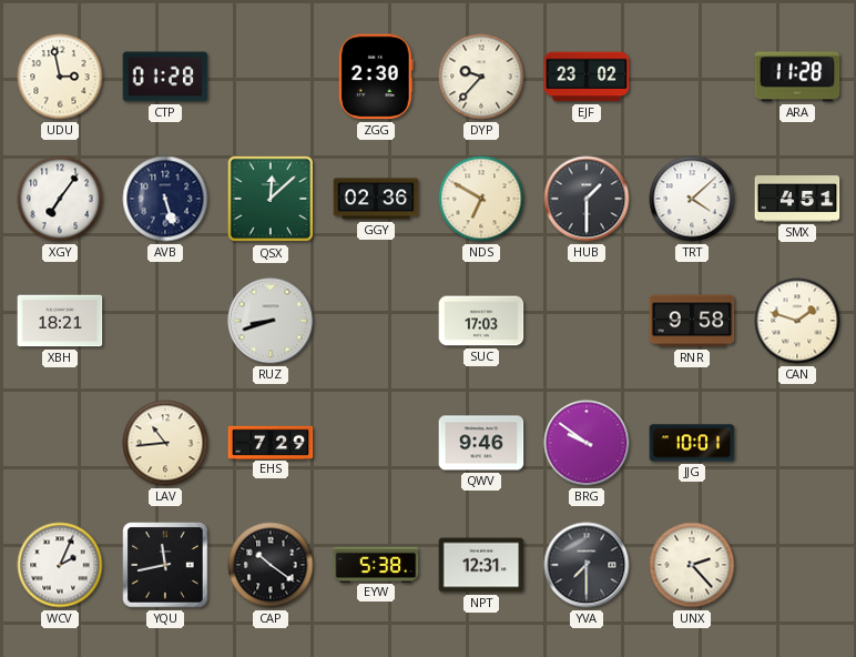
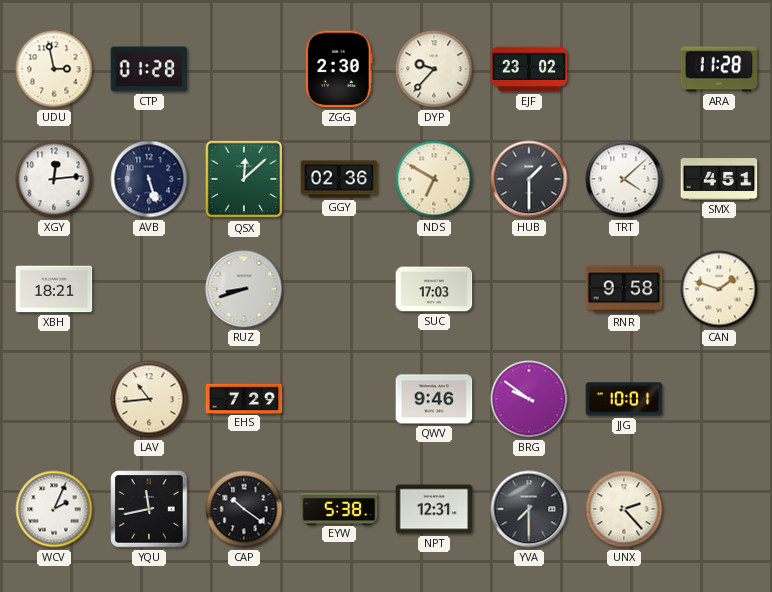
XGY: 7:06 -> 12:14
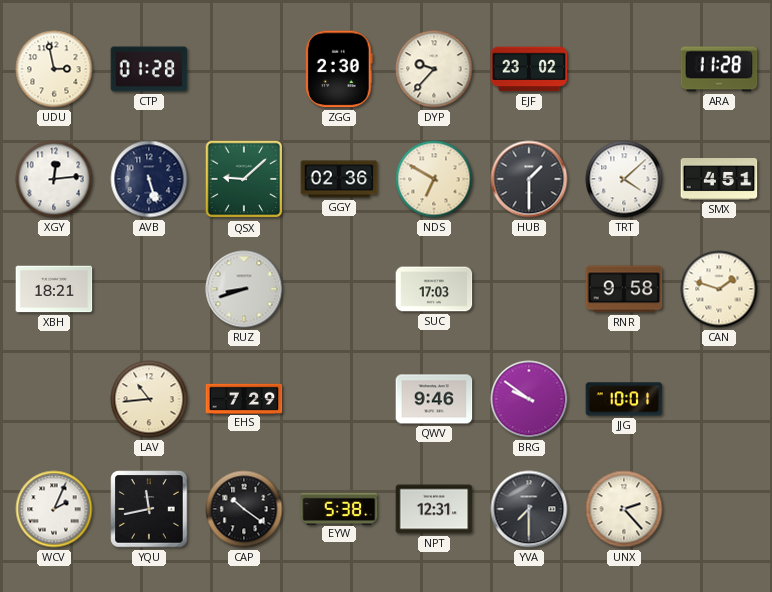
QSX: 12:08 -> 9:08
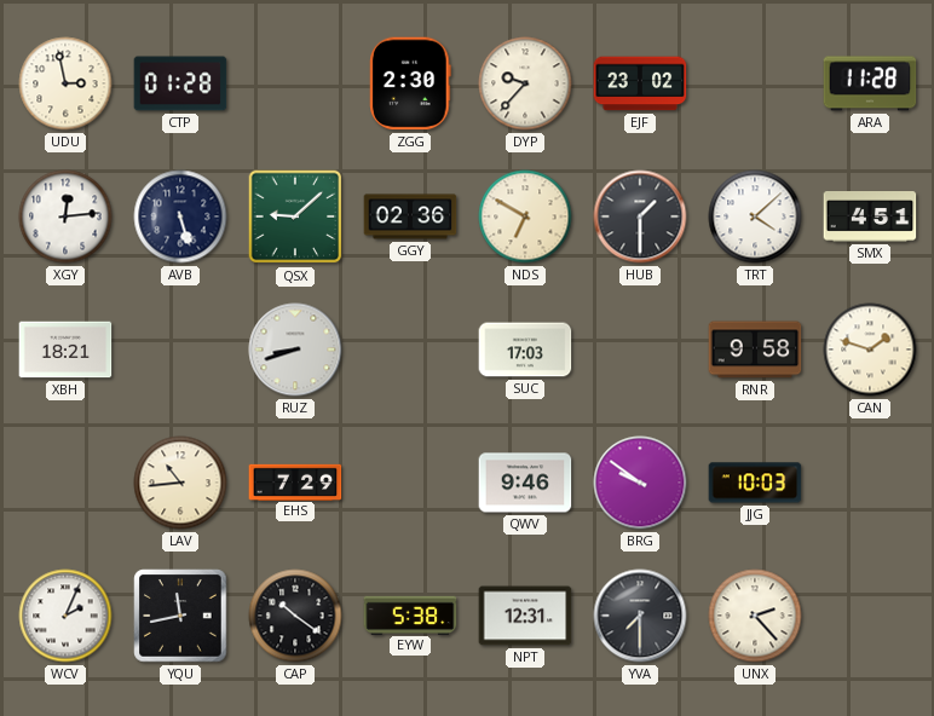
JJG: 10:01 -> 10:03
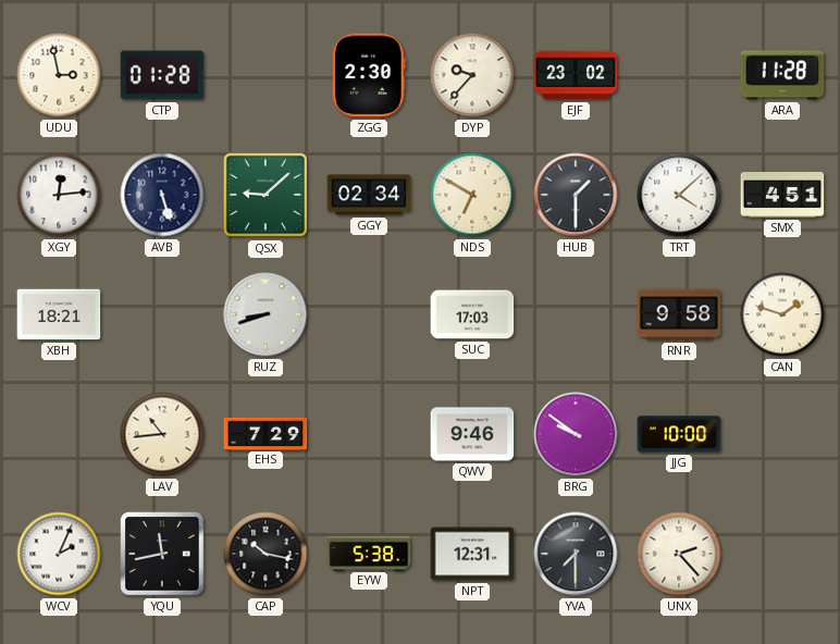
GGY: 02:36 -> 02:34
JJG: 10:03 -> 10:00
CAP: 10:21 -> 10:17
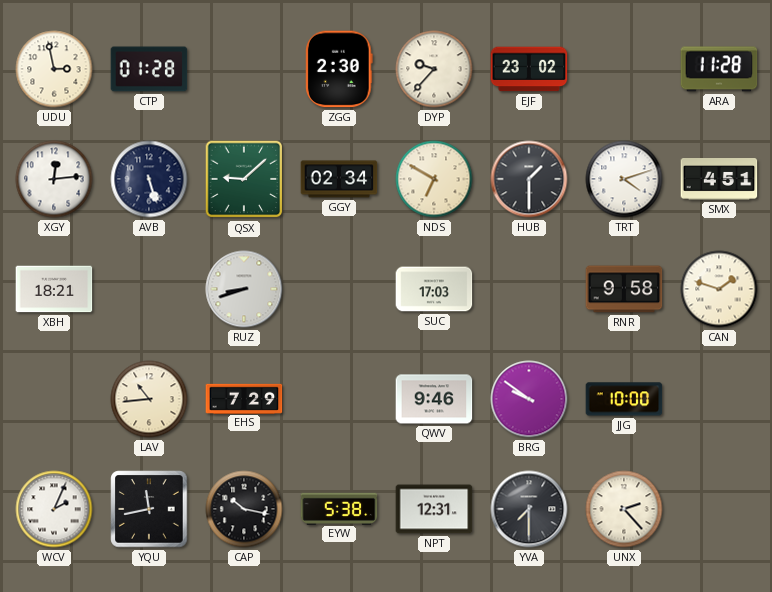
TRT: 4:08 -> 4:12
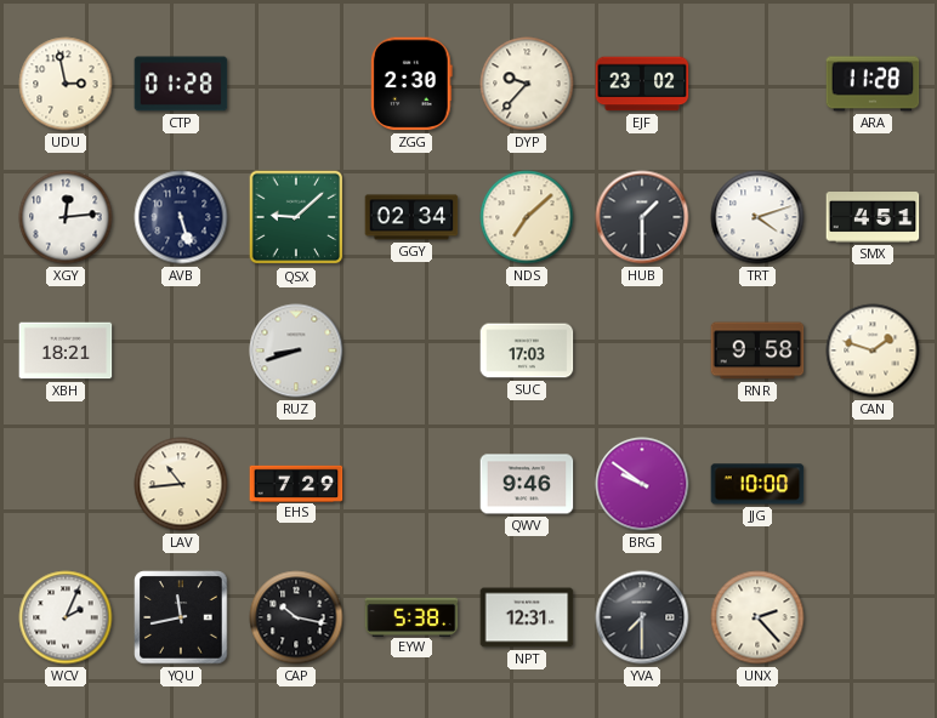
NDS: 6:50 -> 7:08
